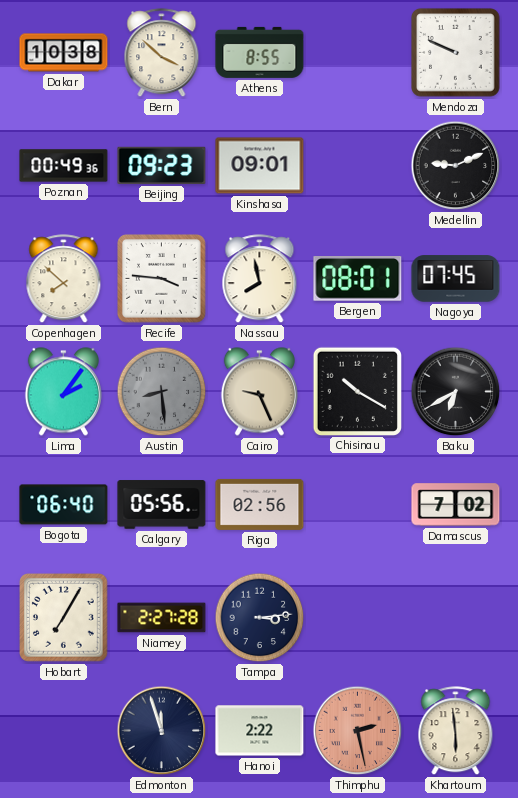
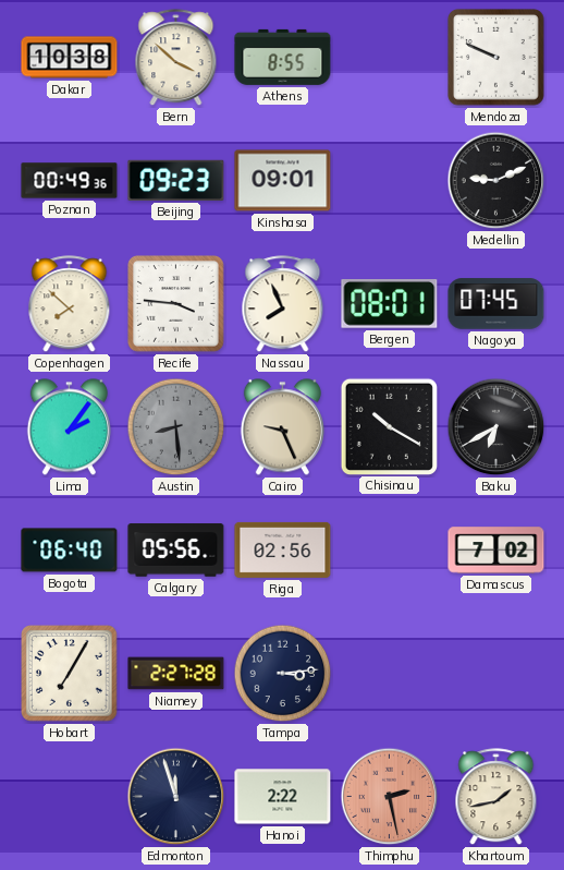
Nassau: 7:58 -> 7:56
Khartoum: 5:59 -> 1:43
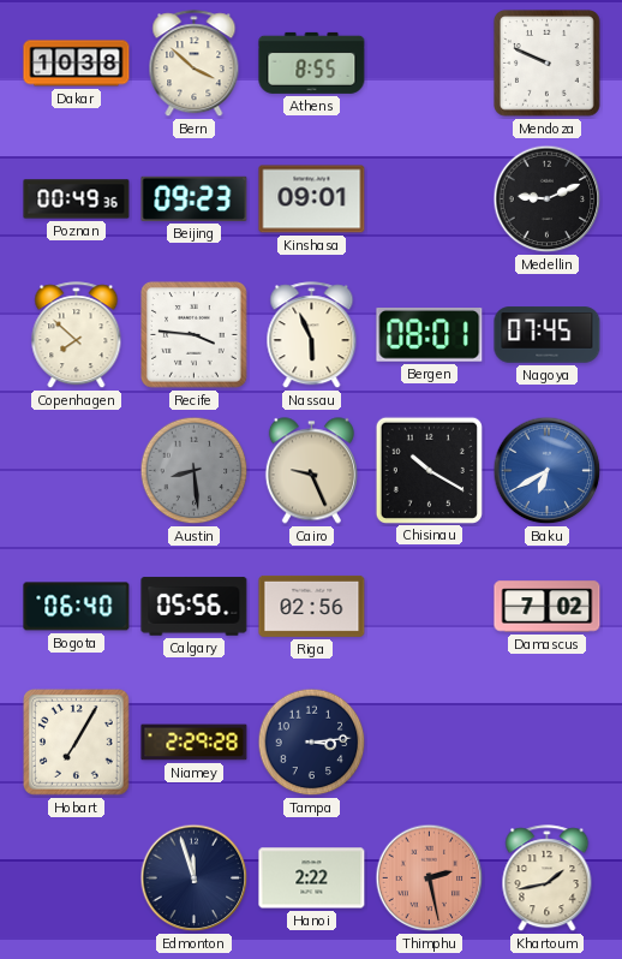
Nassau: 7:56 -> 5:56
Lima: 2:06 -> none
Baku dial: black -> blue
Niamey: 2:27 -> 2:29
